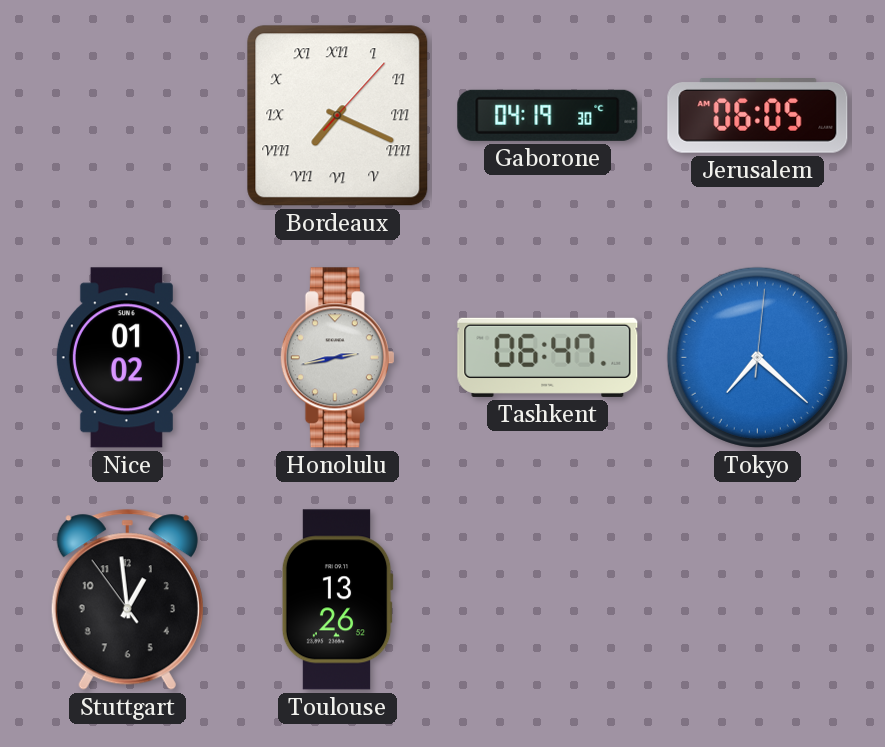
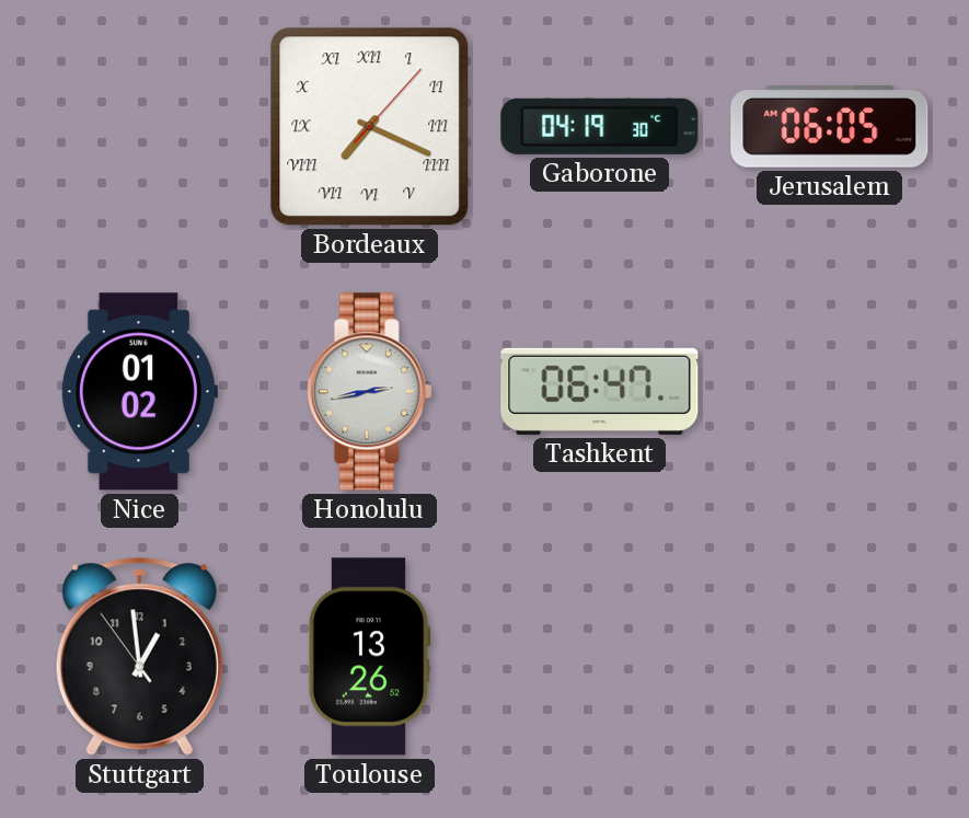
Tokyo: 7:22 -> none
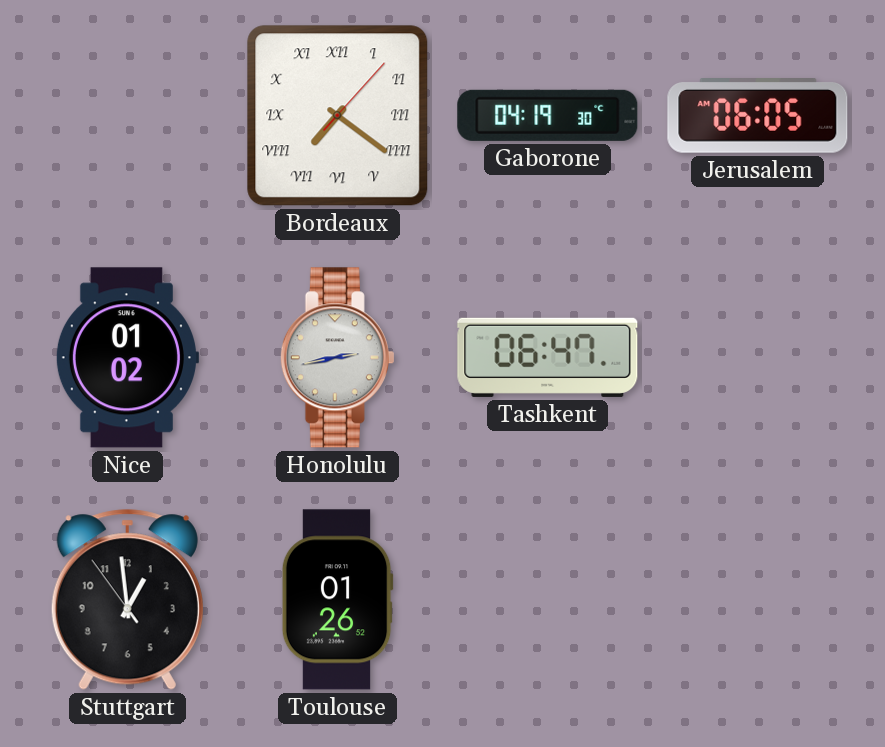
Bordeaux: 7:19 -> 7:21
Toulouse: 13:26 -> 01:26
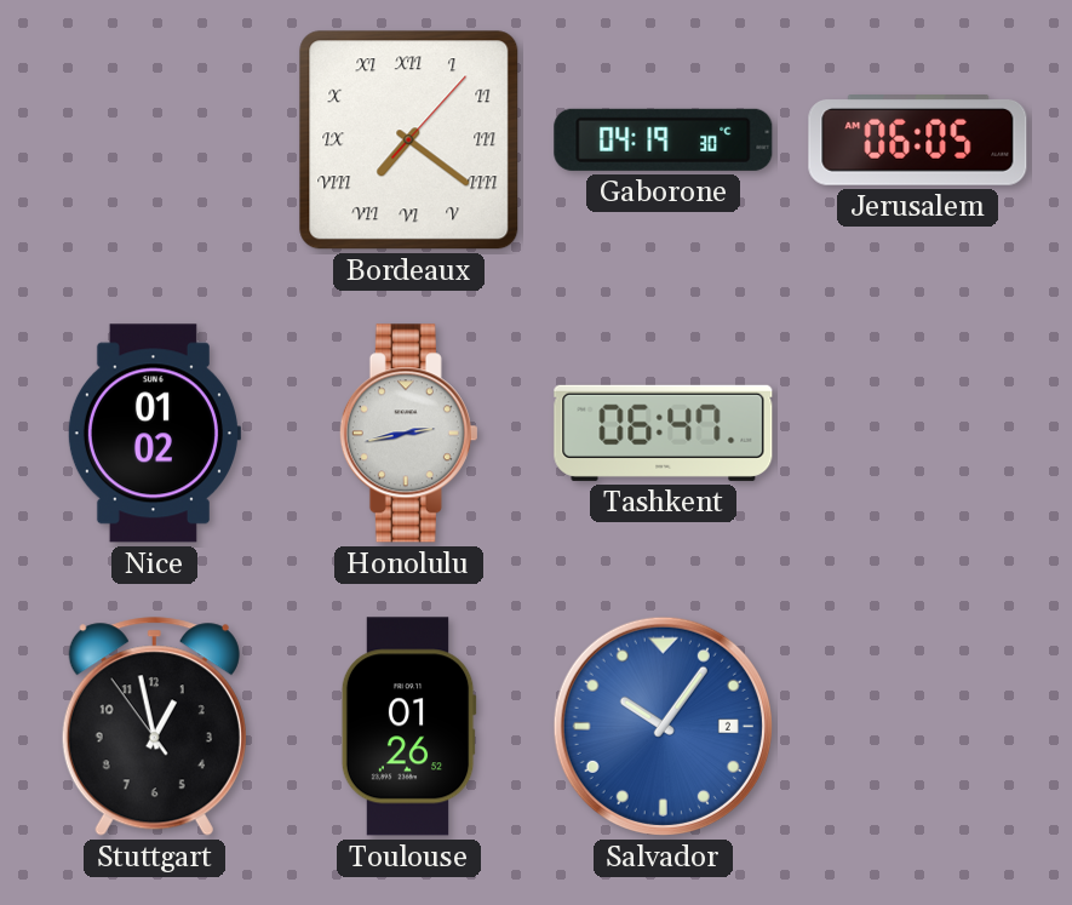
Stuttgart: 12:58 -> 12:57
Salvador: none -> 10:06
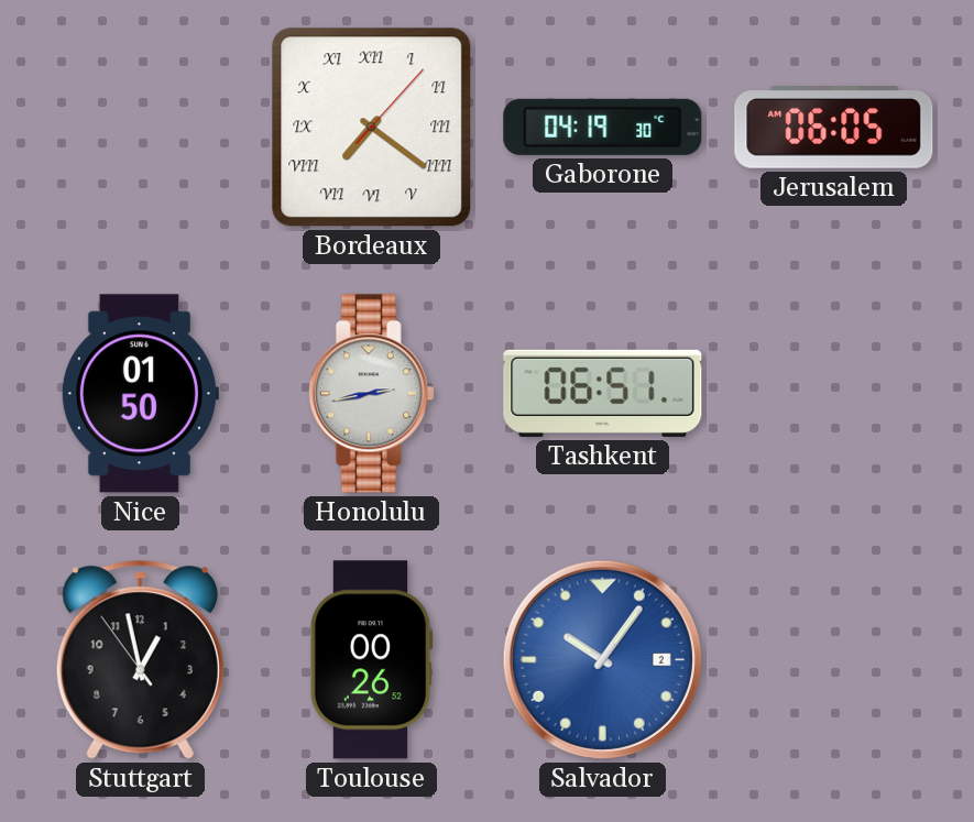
Nice: 01:02 -> 01:50
Tashkent: 06:47 -> 06:51
Toulouse: 01:26 -> 00:26
